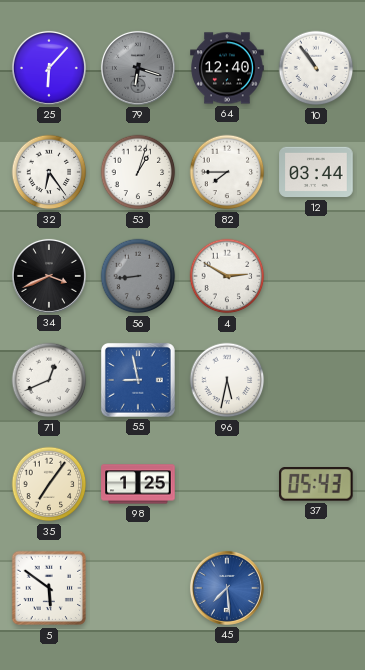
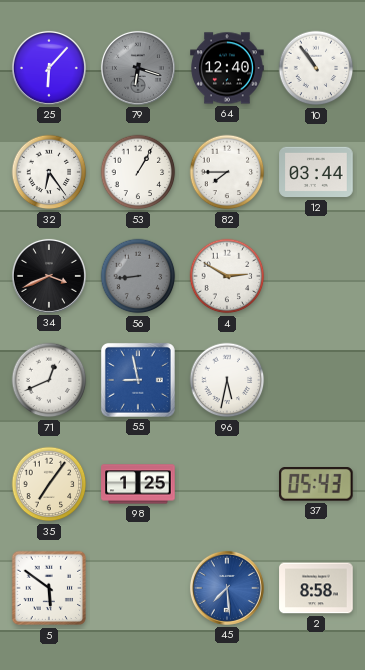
53: 1:03 -> 1:05
2: none -> 8:58
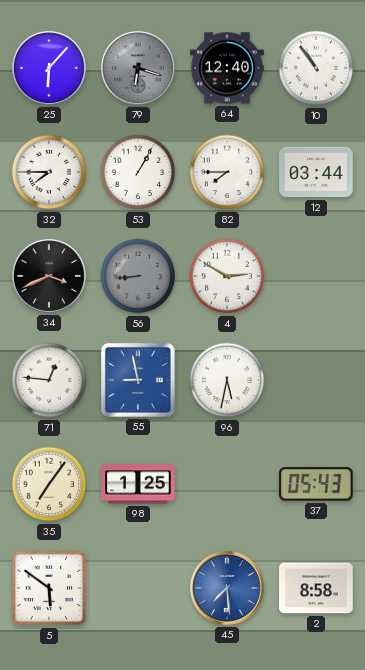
32: 6:24 -> 7:45
71: 12:41 -> 12:46
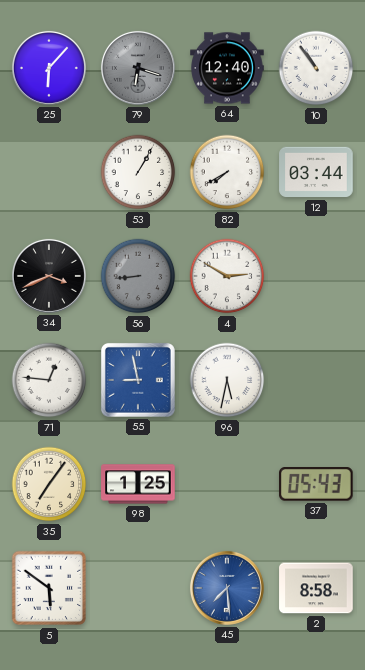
32: 7:45 -> none
82: 7:45 -> 7:40
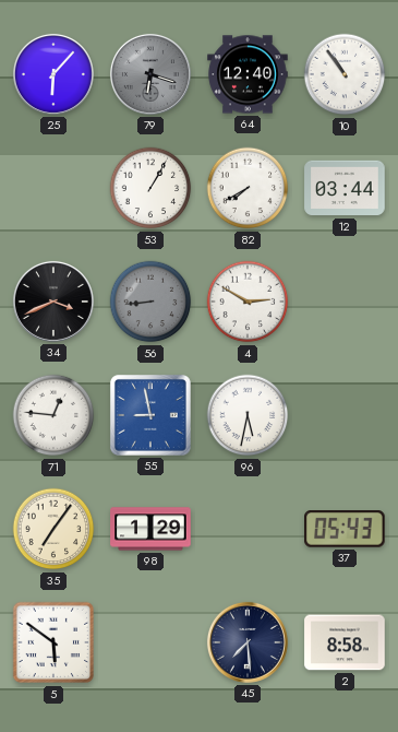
98: 1:25 -> 1:29
45 dial: blue -> navy
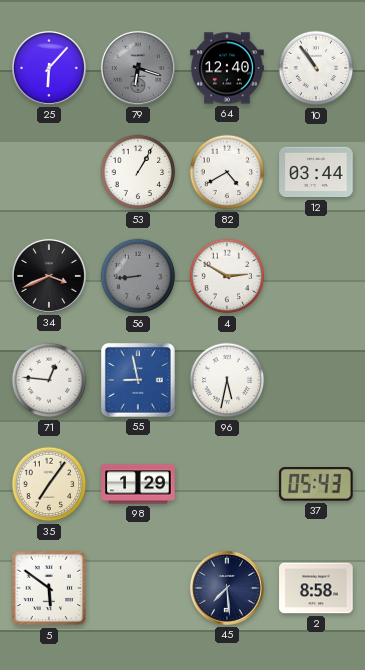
82: 7:40 -> 4:40
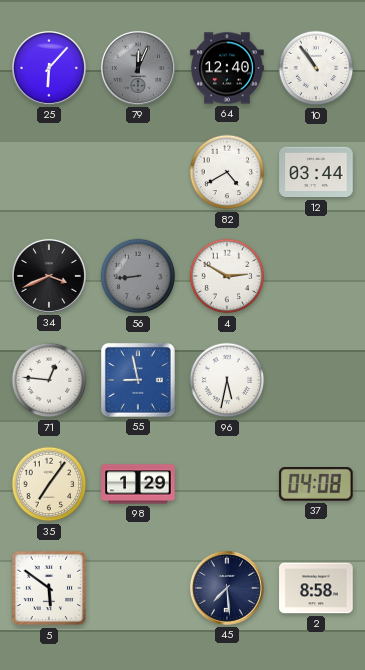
79: 6:18 -> 12:04
53: 1:05 -> none
37: 05:43 -> 04:08
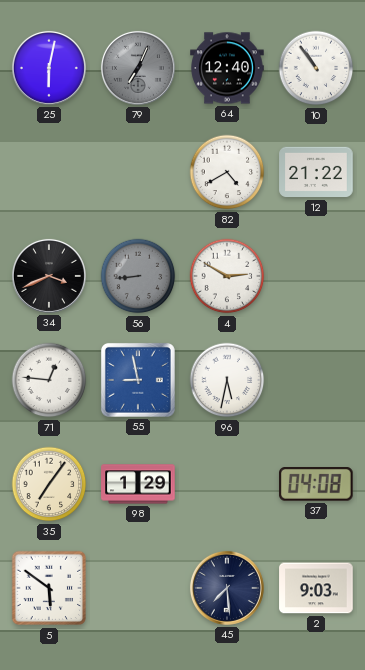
25: 6:07 -> 6:02
79: 12:04 -> 7:04
12: 03:44 -> 21:22
2: 8:58 -> 9:03
